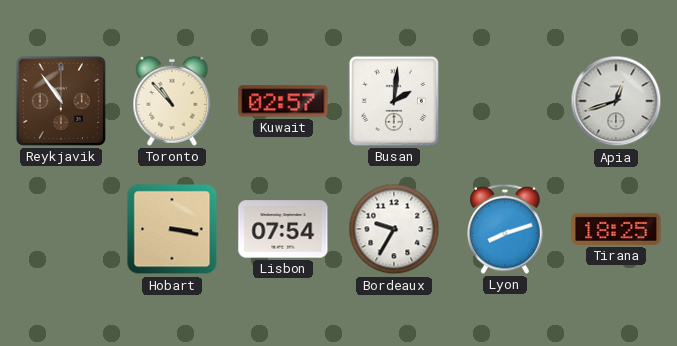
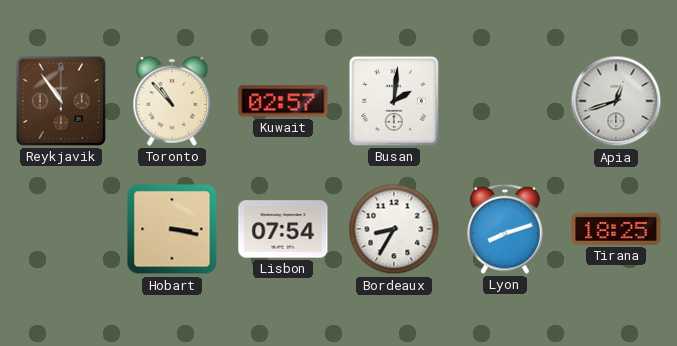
Bordeaux: 9:35 -> 8:35
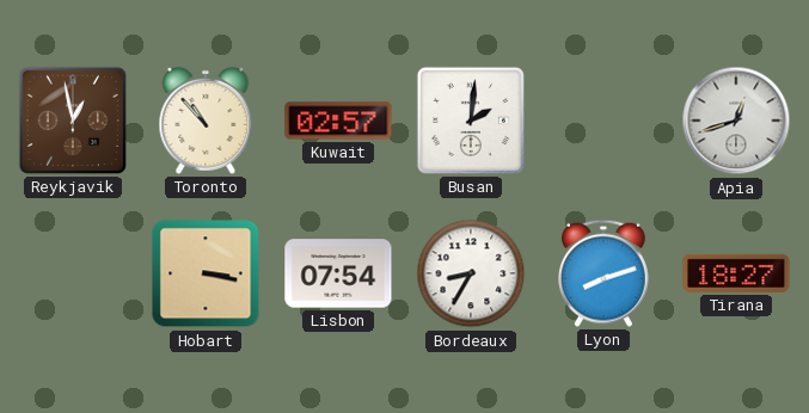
Reykjavik: 10:54 -> 12:58
Tirana: 18:25 -> 18:27
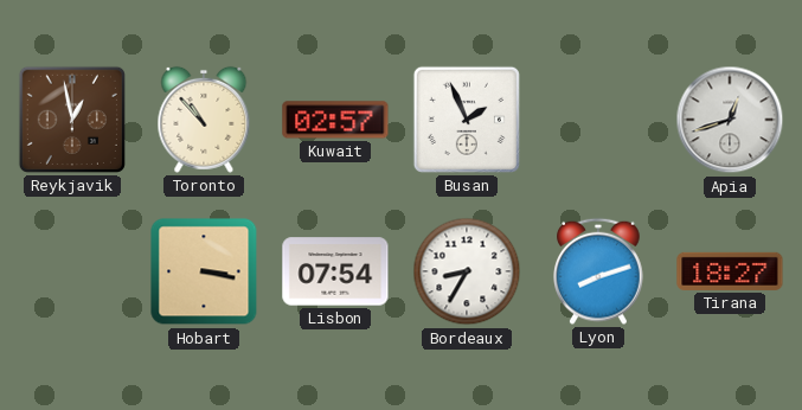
Busan: 2:01 -> 1:56
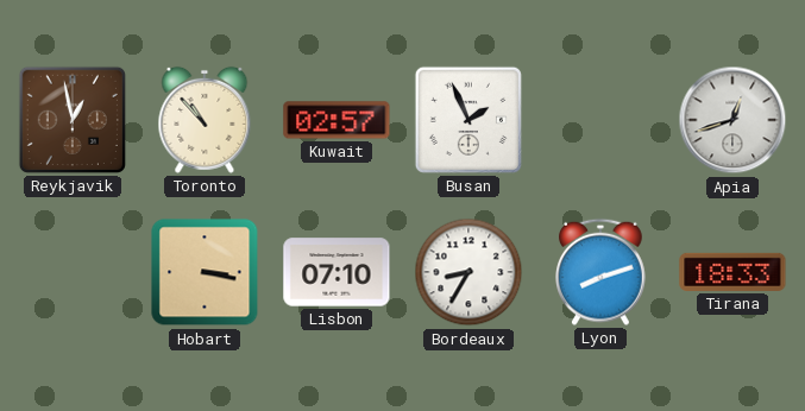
Lisbon: 07:54 -> 07:10
Tirana: 18:27 -> 18:33
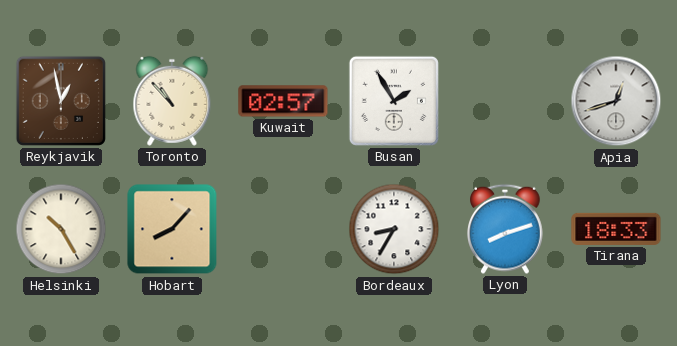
Busan: 1:56 -> 1:55
Helsinki: none -> 10:25
Hobart: 3:17 -> 8:07
Lisbon: 07:10 -> none
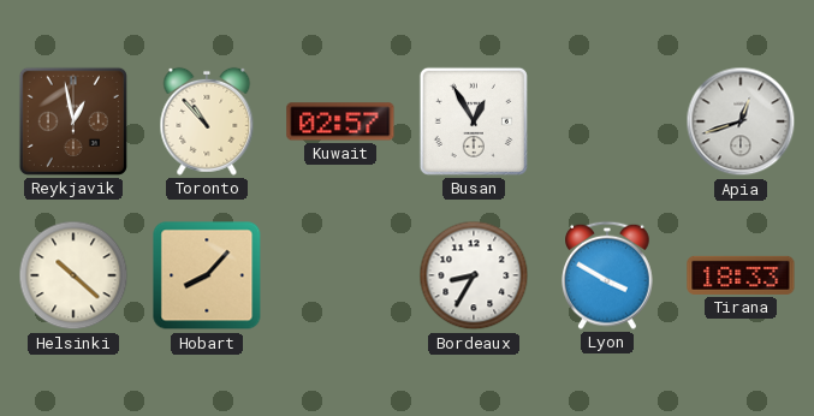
Busan: 1:55 -> 12:55
Helsinki: 10:25 -> 10:22
Lyon: 8:12 -> 3:50
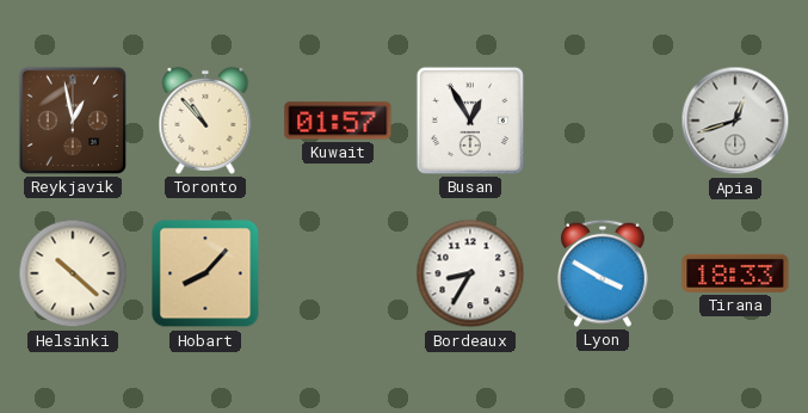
Kuwait: 02:57 -> 01:57
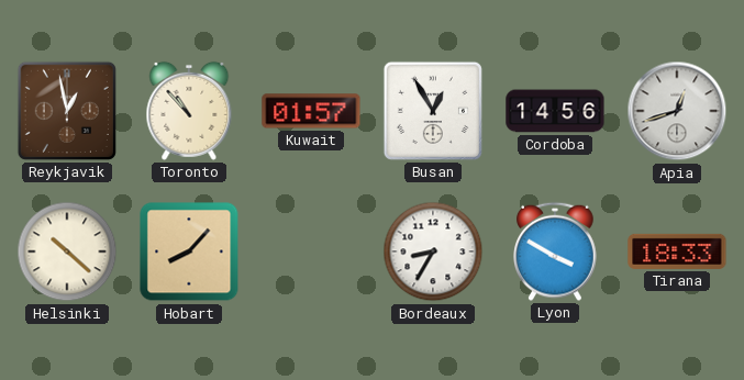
Cordoba: none -> 14:56
